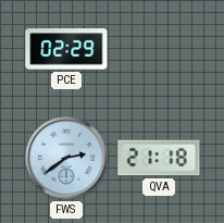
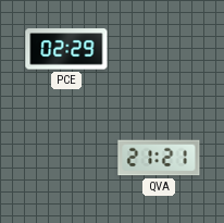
FWS: 2:39 -> none
QVA: 21:18 -> 21:21
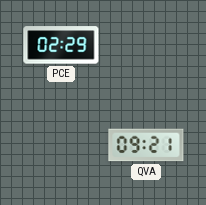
QVA: 21:21 -> 09:21
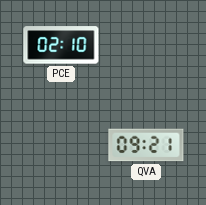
PCE: 02:29 -> 02:10
